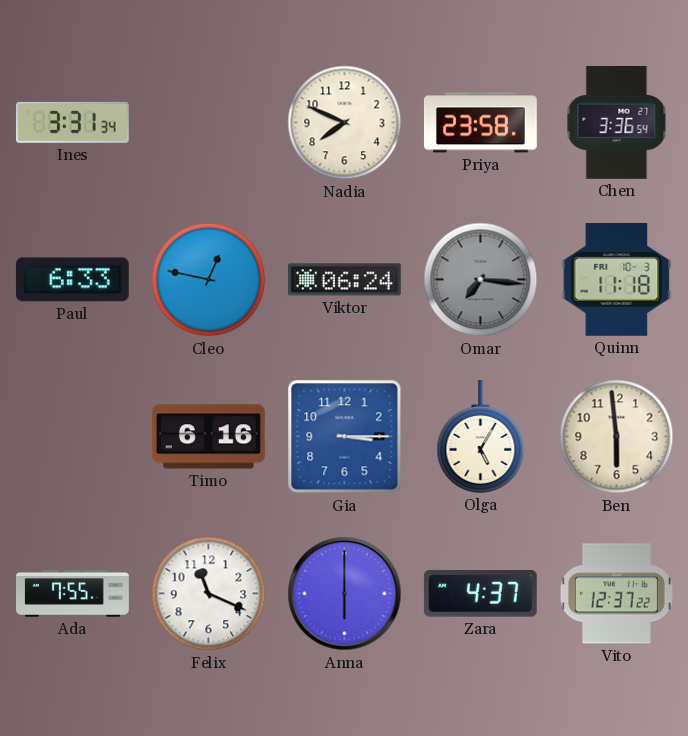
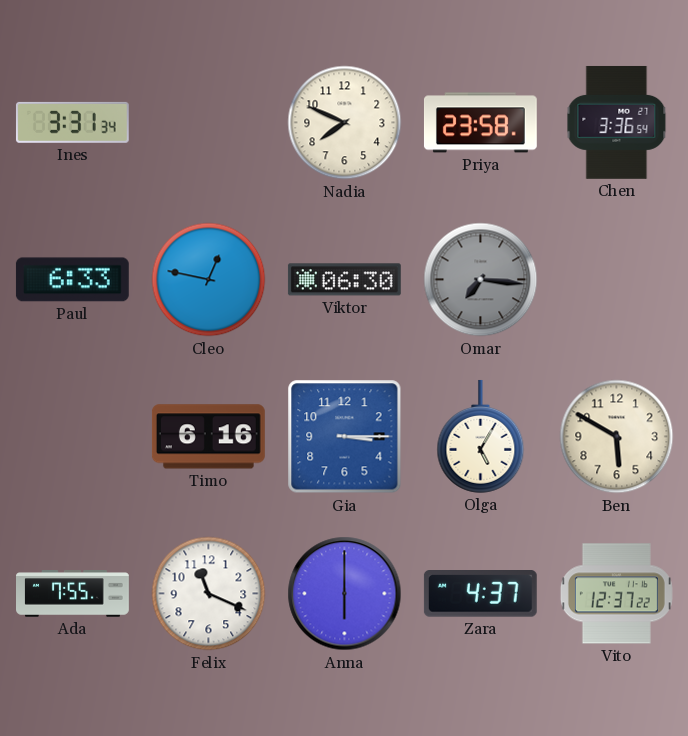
Viktor: 06:24 -> 06:30
Quinn: 11:18 -> none
Ben: 5:59 -> 5:50
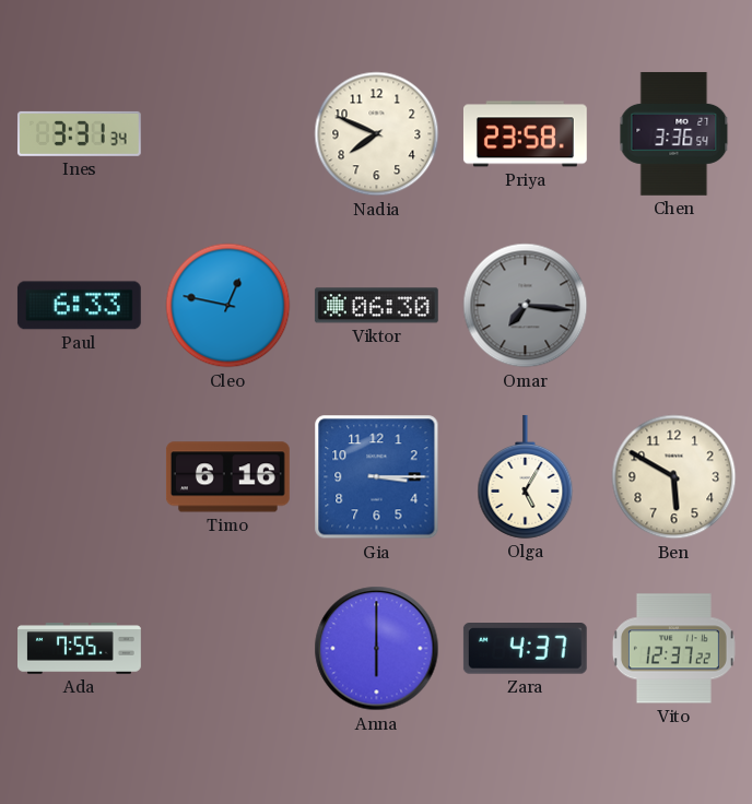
Felix: 11:19 -> none
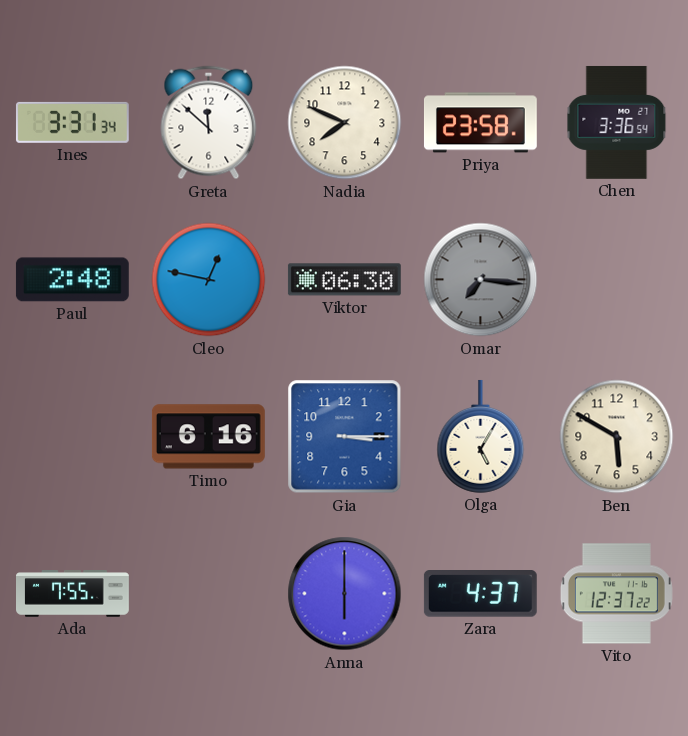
Greta: none -> 11:52
Paul: 6:33 -> 2:48
